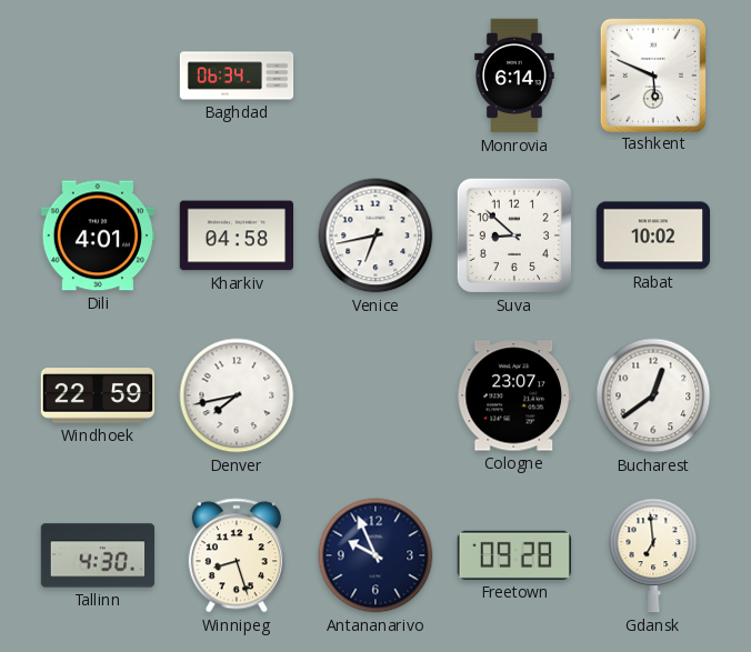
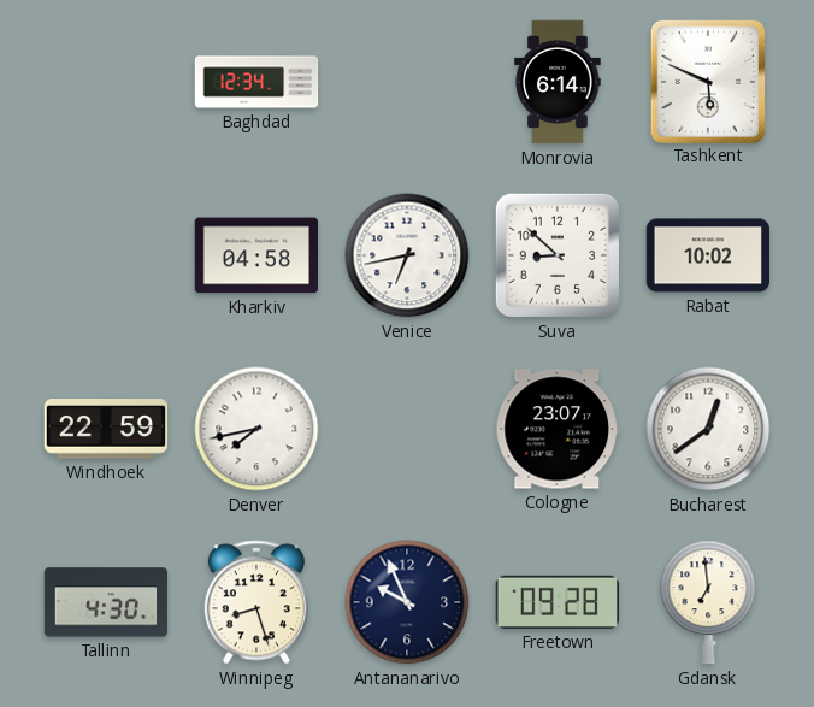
Baghdad: 06:34 -> 12:34
Dili: 4:01 -> none
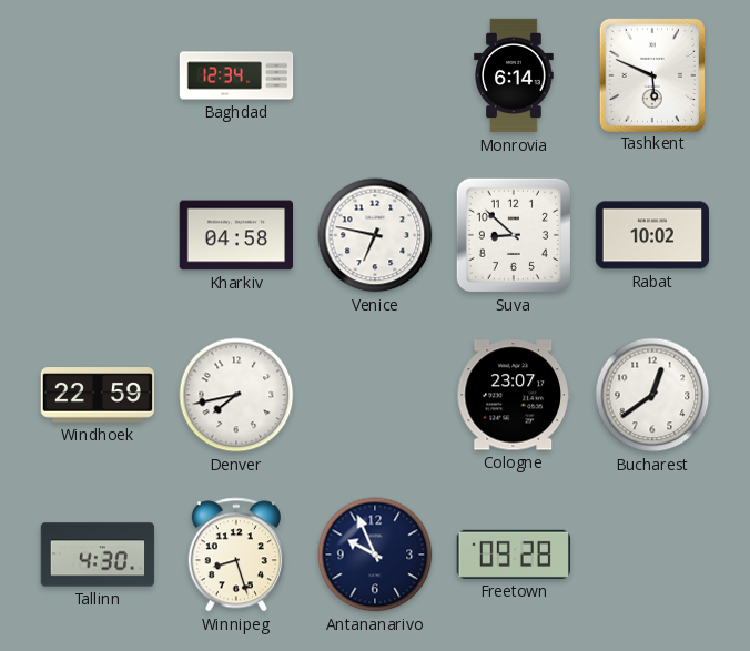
Venice: 6:43 -> 6:47
Gdansk: 6:59 -> none
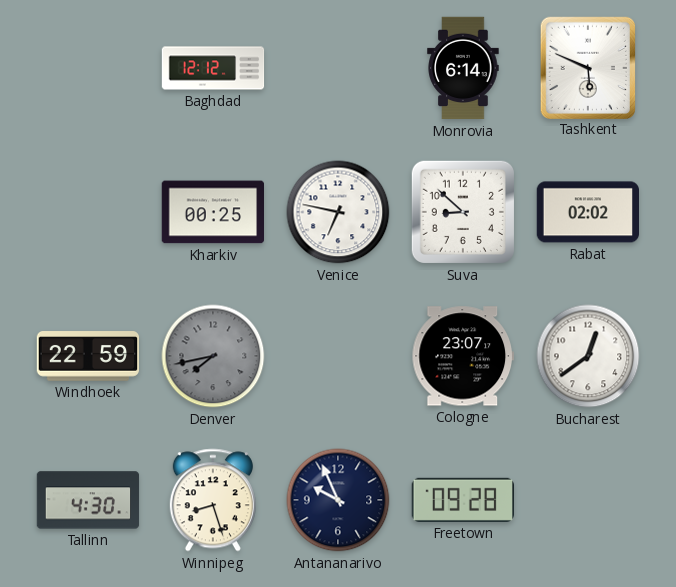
Baghdad: 12:34 -> 12:12
Kharkiv: 04:58 -> 00:25
Rabat: 10:02 -> 02:02
Denver dial: white -> grey
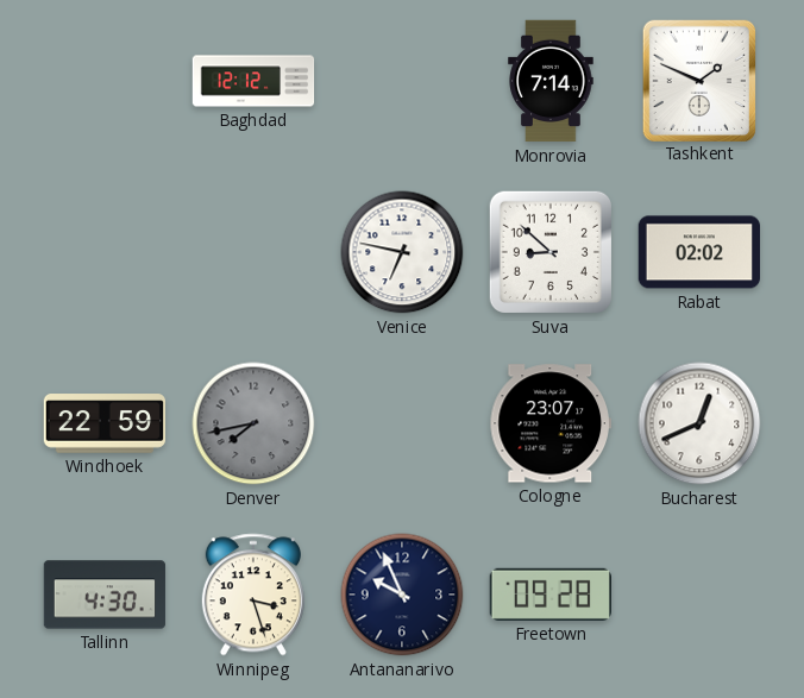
Monrovia: 6:14 -> 7:14
Tashkent: 5:49 -> 1:49
Kharkiv: 00:25 -> none
Bucharest: 12:39 -> 12:41
Winnipeg: 8:27 -> 3:27
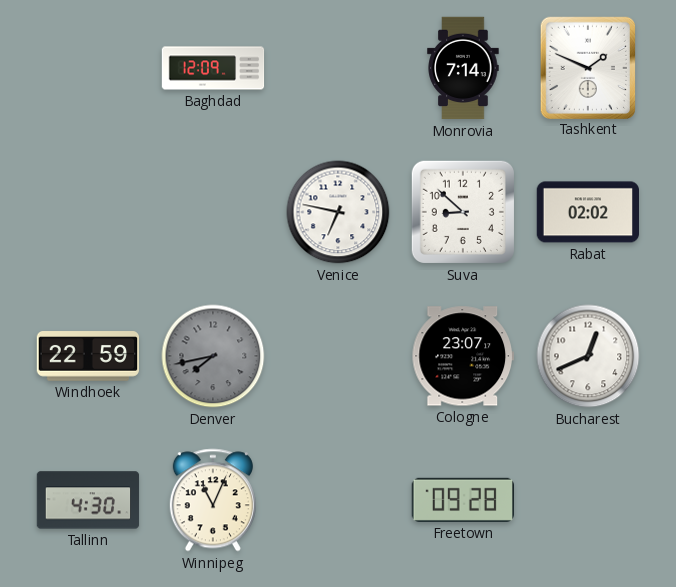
Baghdad: 12:12 -> 12:09
Winnipeg: 3:27 -> 11:04
Antananarivo: 9:56 -> none
